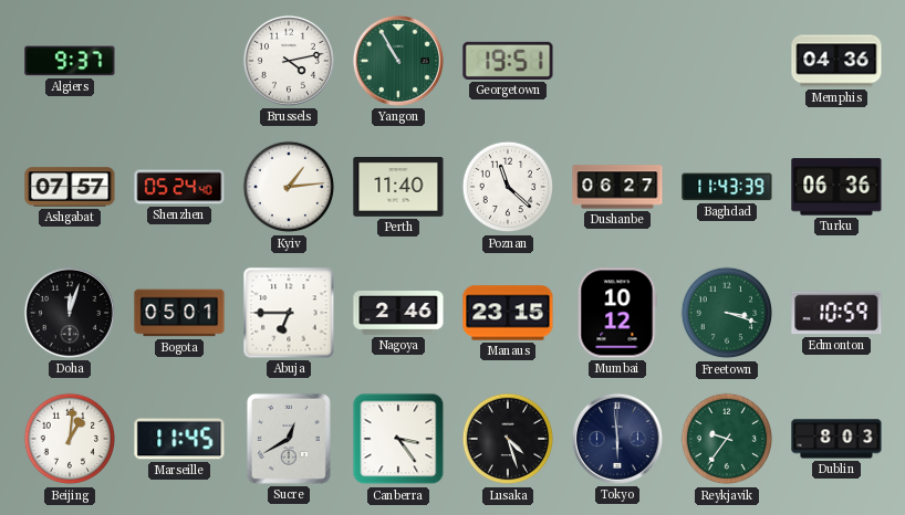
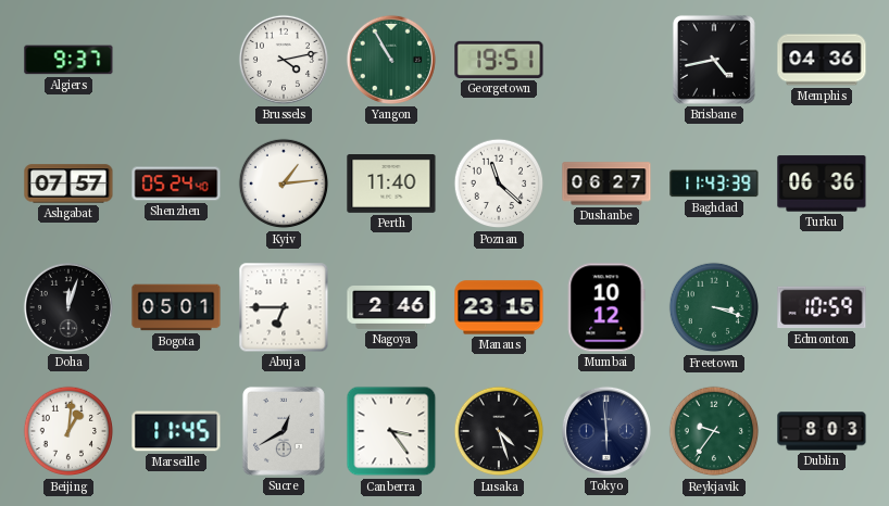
Brisbane: none -> 4:43
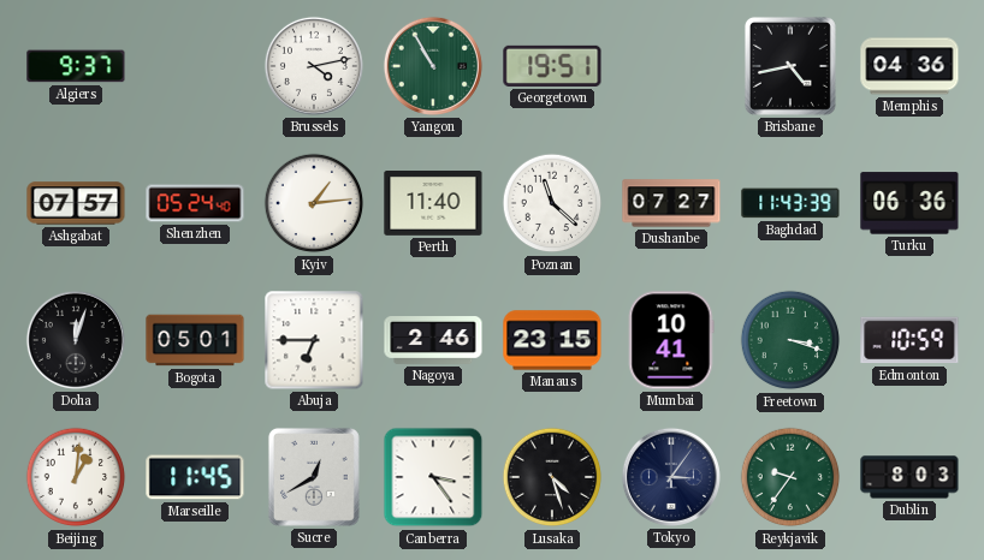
Dushanbe: 06:27 -> 07:27
Mumbai: 10:12 -> 10:41
Tokyo: 5:59 -> 3:06
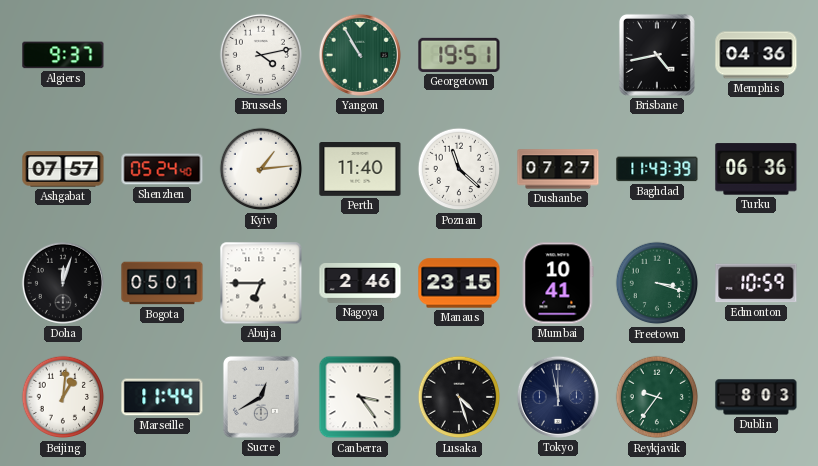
Marseille: 11:45 -> 11:44
Tokyo: 3:06 -> 11:58
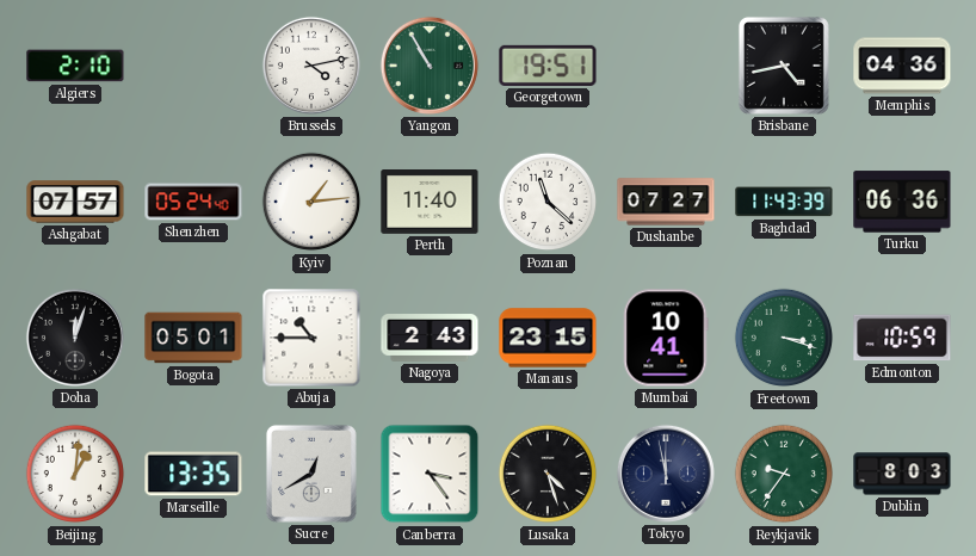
Algiers: 9:37 -> 2:10
Abuja: 6:45 -> 10:45
Nagoya: 2:46 -> 2:43
Marseille: 11:44 -> 13:35
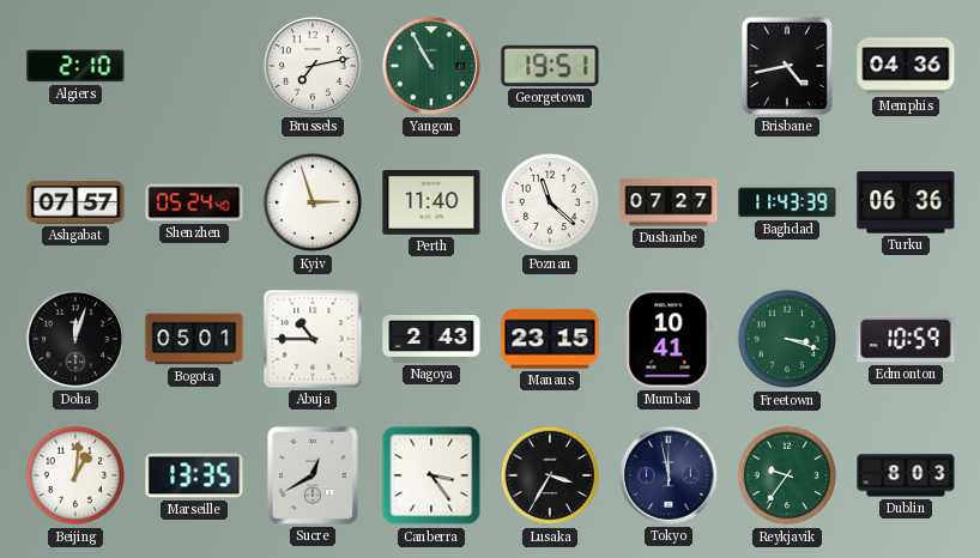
Brussels: 4:13 -> 7:13
Kyiv: 1:14 -> 2:57
Lusaka: 4:27 -> 3:35
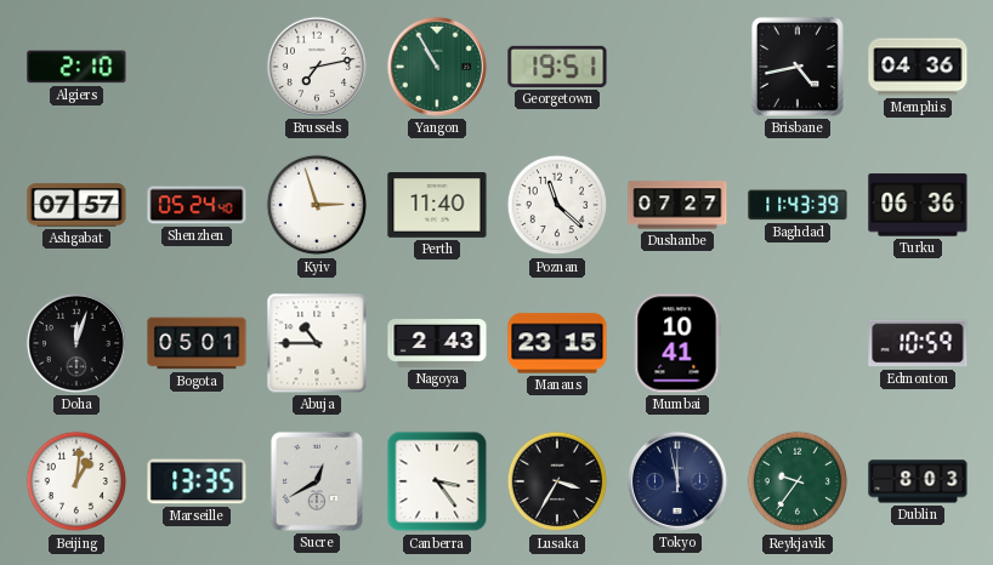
Freetown: 3:18 -> none
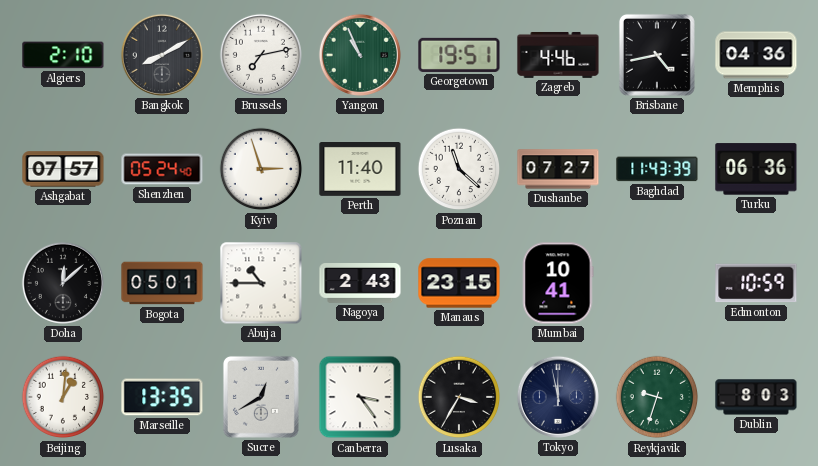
Bangkok: none -> 8:10
Yangon: 10:55 -> 10:56
Zagreb: none -> 4:46
Doha: 12:03 -> 12:08
Reykjavik: 9:36 -> 9:33
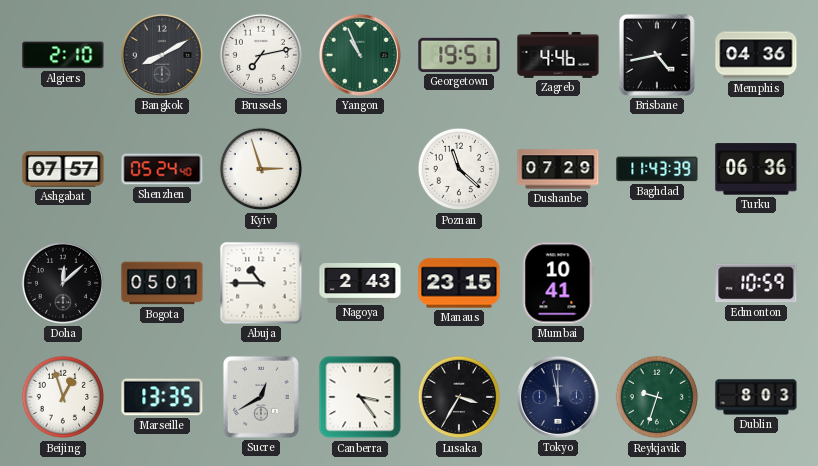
Perth: 11:40 -> none
Dushanbe: 07:27 -> 07:29
Beijing: 1:01 -> 12:57
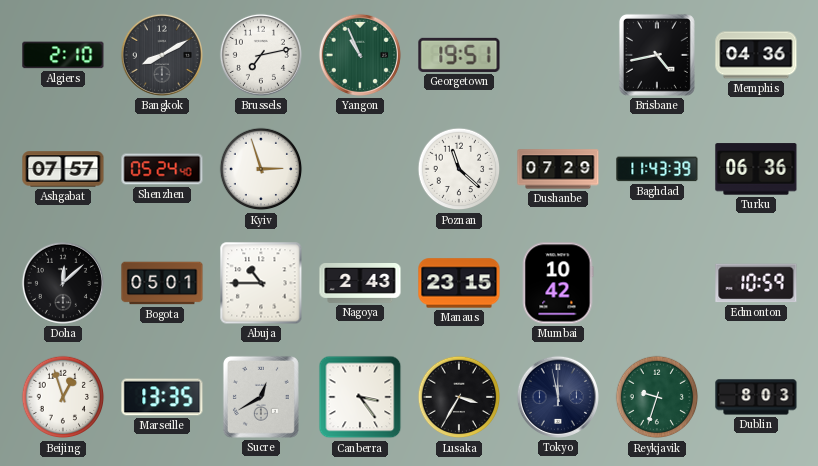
Zagreb: 4:46 -> none
Mumbai: 10:41 -> 10:42
